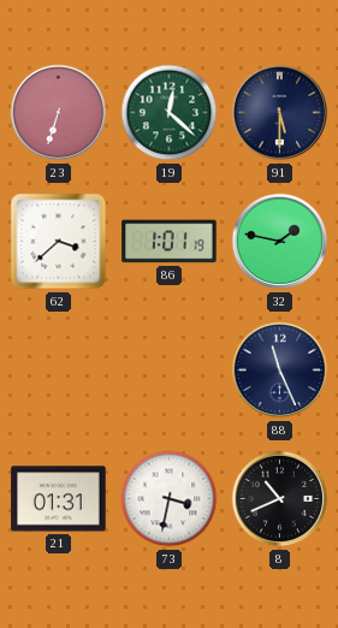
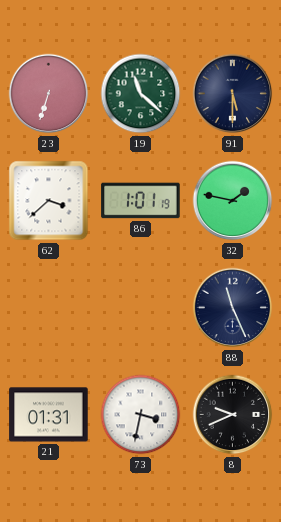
19: 12:22 -> 11:22
8: 10:41 -> 9:41
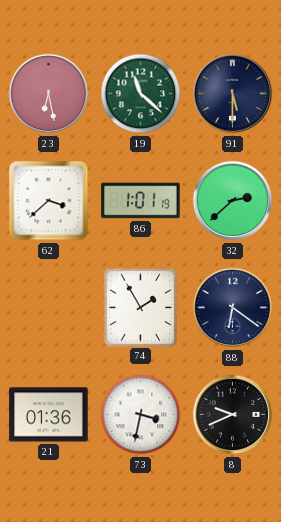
23: 6:33 -> 6:28
32: 1:47 -> 2:38
74: none -> 1:55
88: 11:26 -> 6:21
21: 01:31 -> 01:36
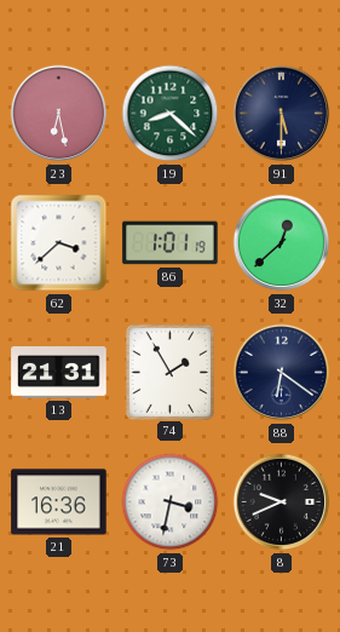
19: 11:22 -> 8:22
32: 2:38 -> 12:38
13: none -> 21:31
21: 01:36 -> 16:36
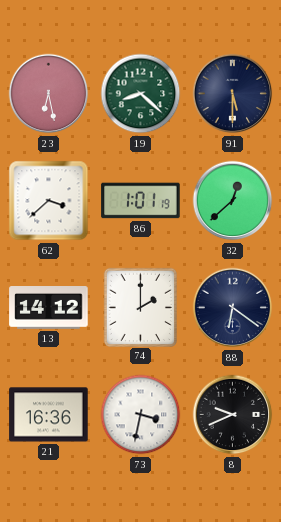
13: 21:31 -> 14:12
74: 1:55 -> 2:00
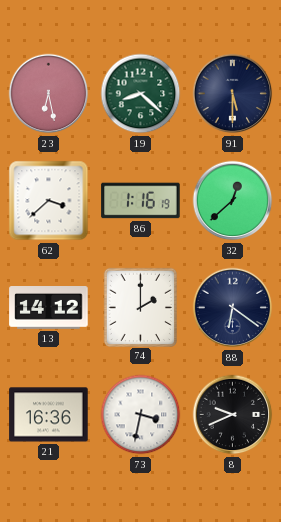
86: 1:01 -> 1:16
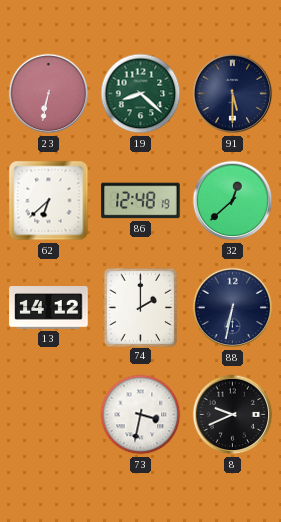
23: 6:28 -> 6:32
62: 3:38 -> 6:38
86: 1:16 -> 12:48
88: 6:21 -> 6:32
21: 16:36 -> none
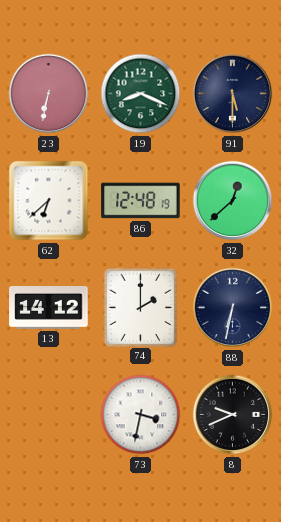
19: 8:22 -> 8:19
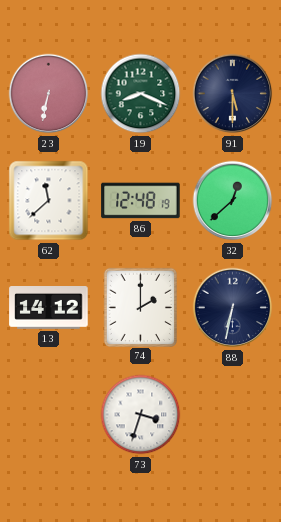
62: 6:38 -> 11:38
73: 3:32 -> 3:33
8: 9:41 -> none
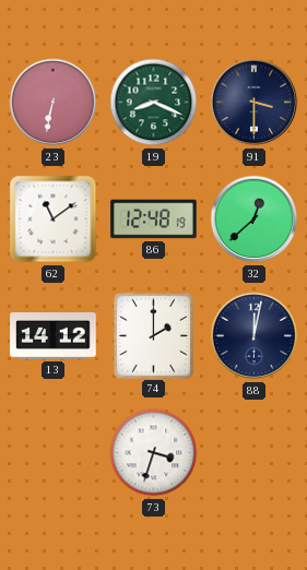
91: 5:30 -> 3:30
62: 11:38 -> 11:09
88: 6:32 -> 12:02
